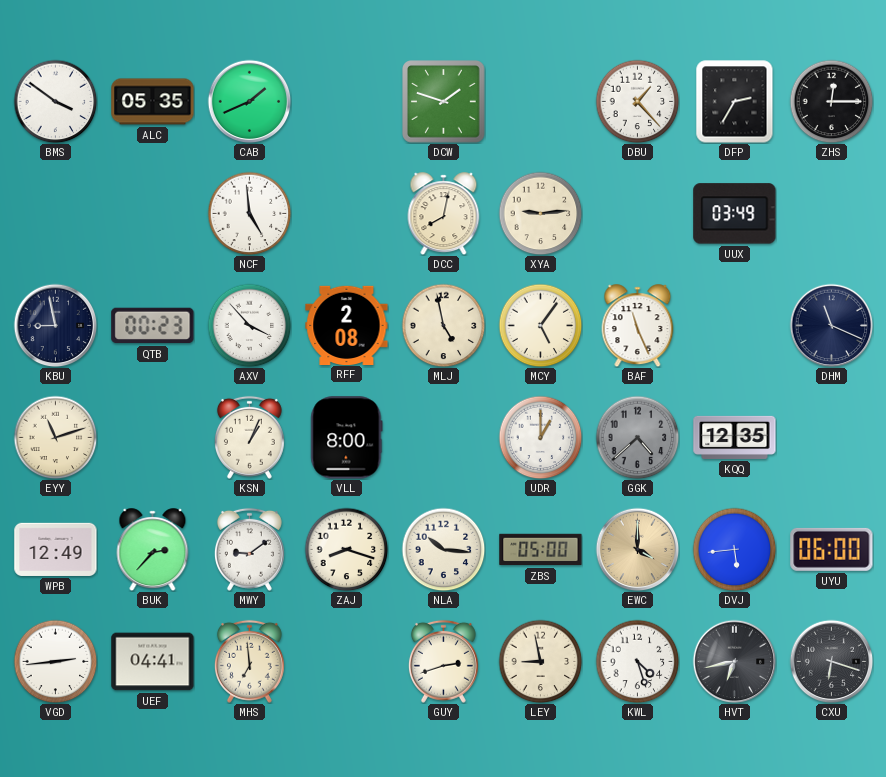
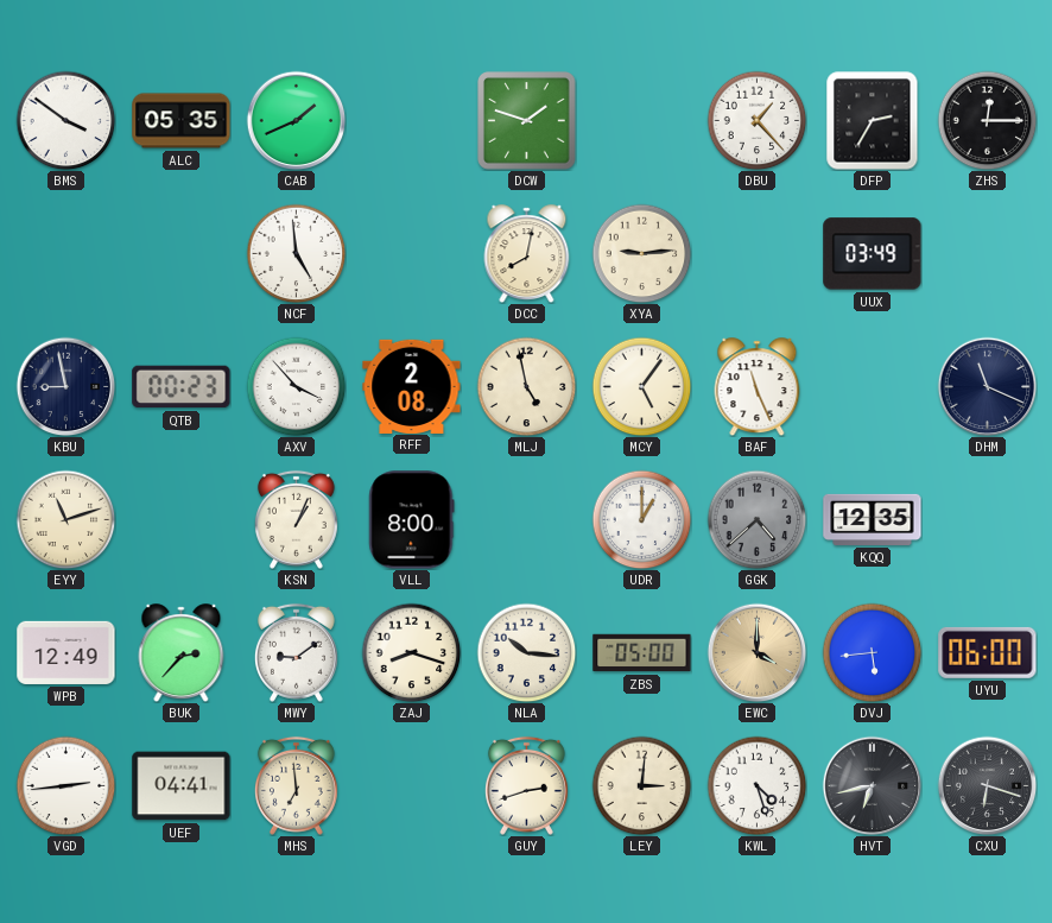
LEY: 8:58 -> 3:01
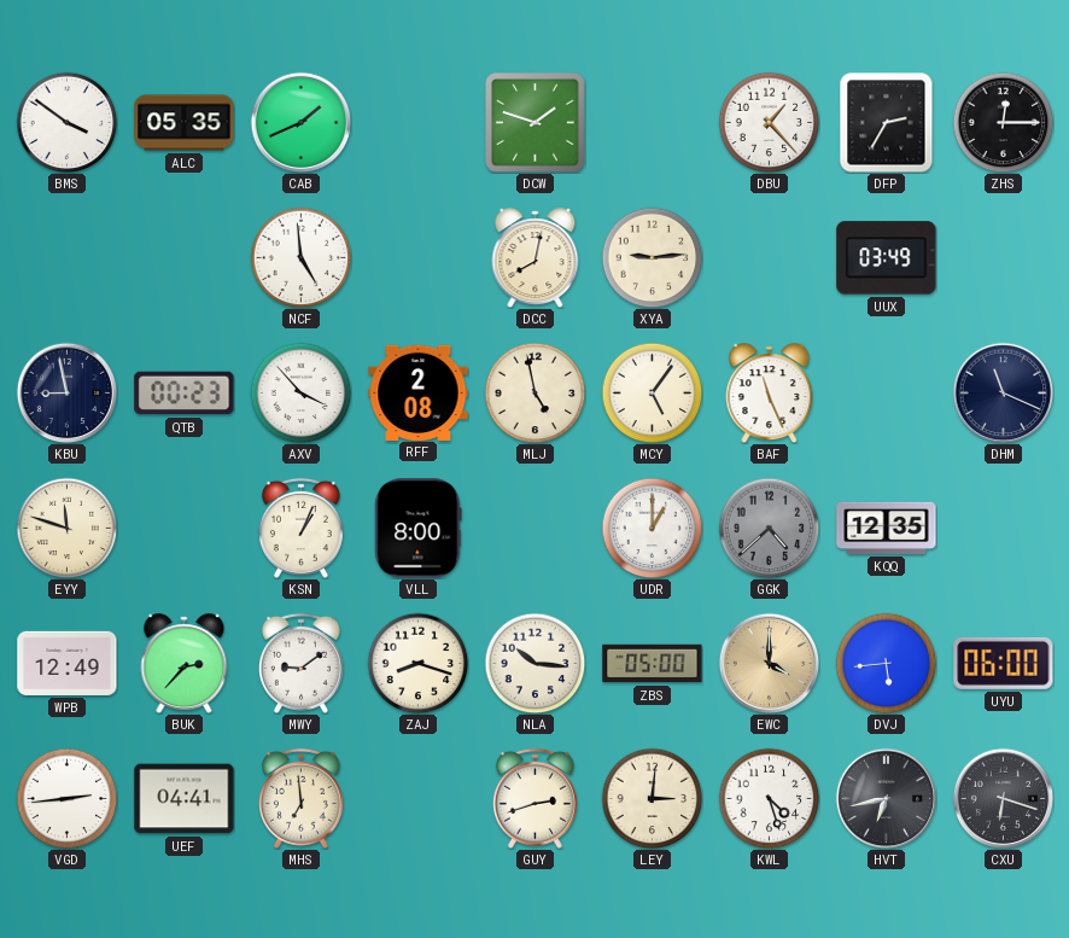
EYY: 11:12 -> 11:48
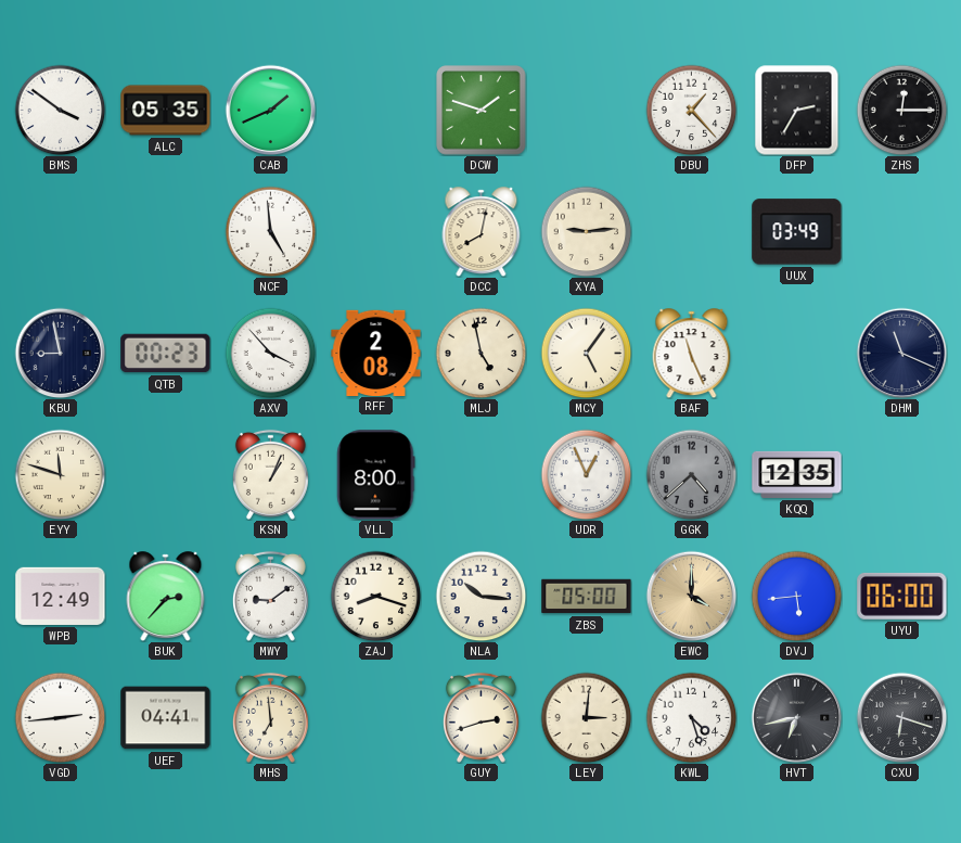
UDR: 1:00 -> 12:56
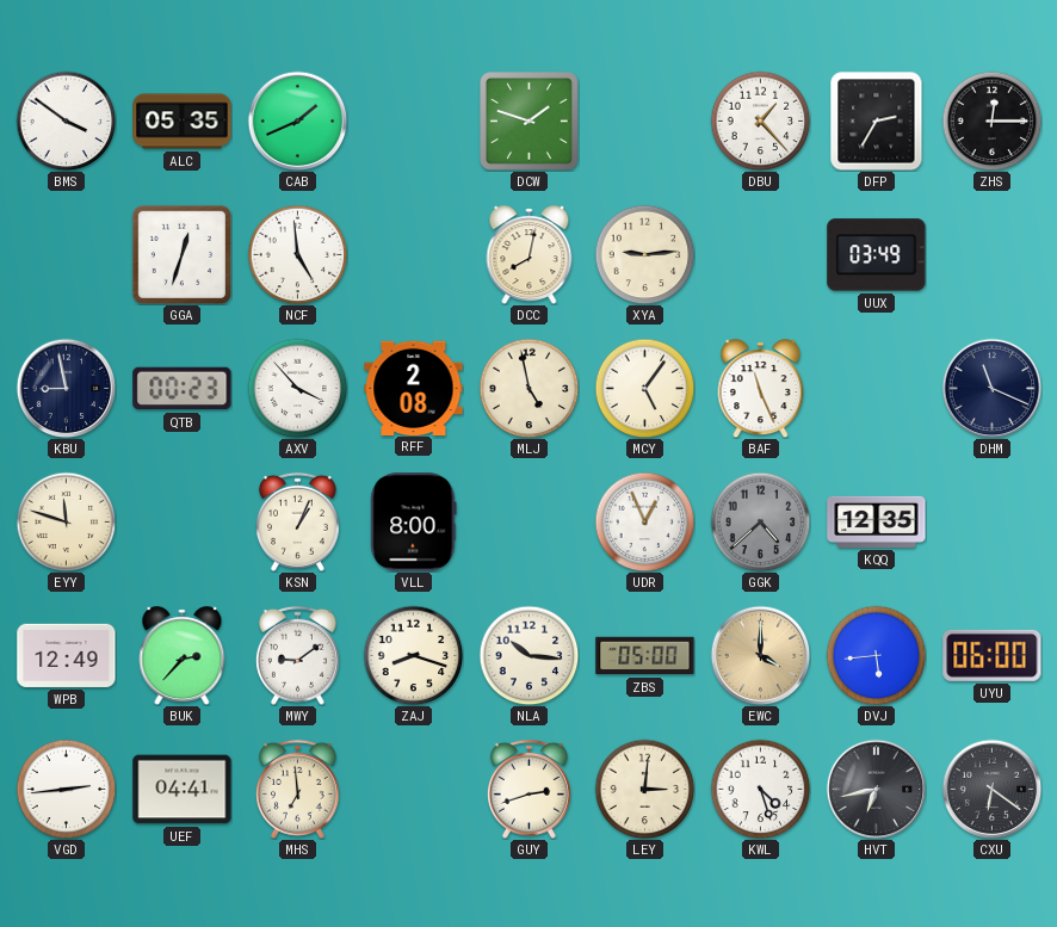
GGA: none -> 12:33
CXU: 6:18 -> 6:21
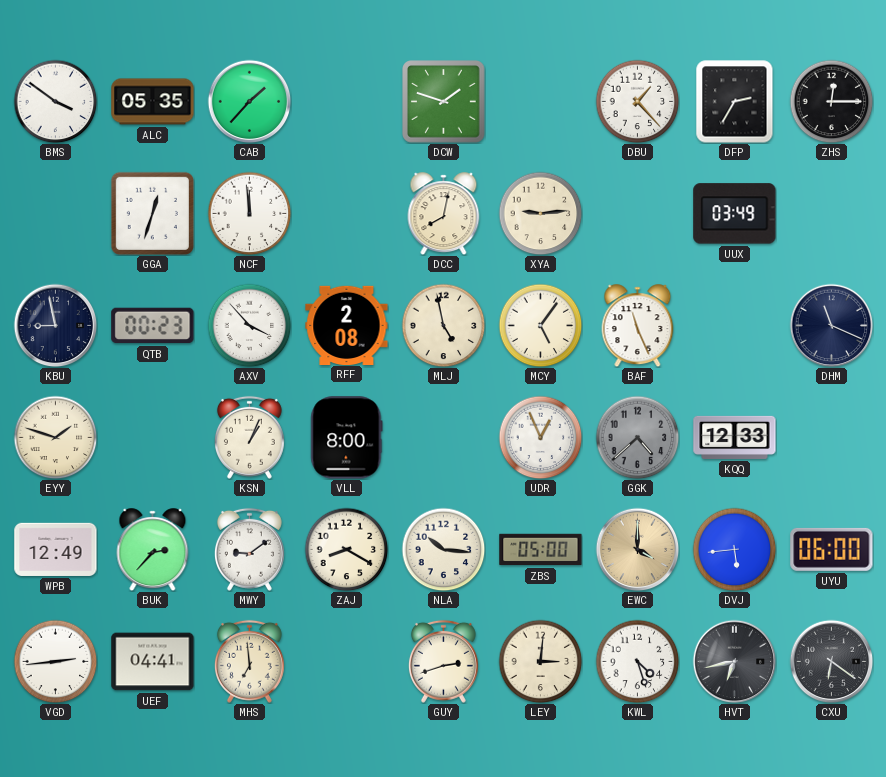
CAB: 1:41 -> 1:37
NCF: 4:59 -> 11:59
EYY: 11:48 -> 1:48
KQQ: 12:35 -> 12:33
ZAJ: 8:18 -> 8:20
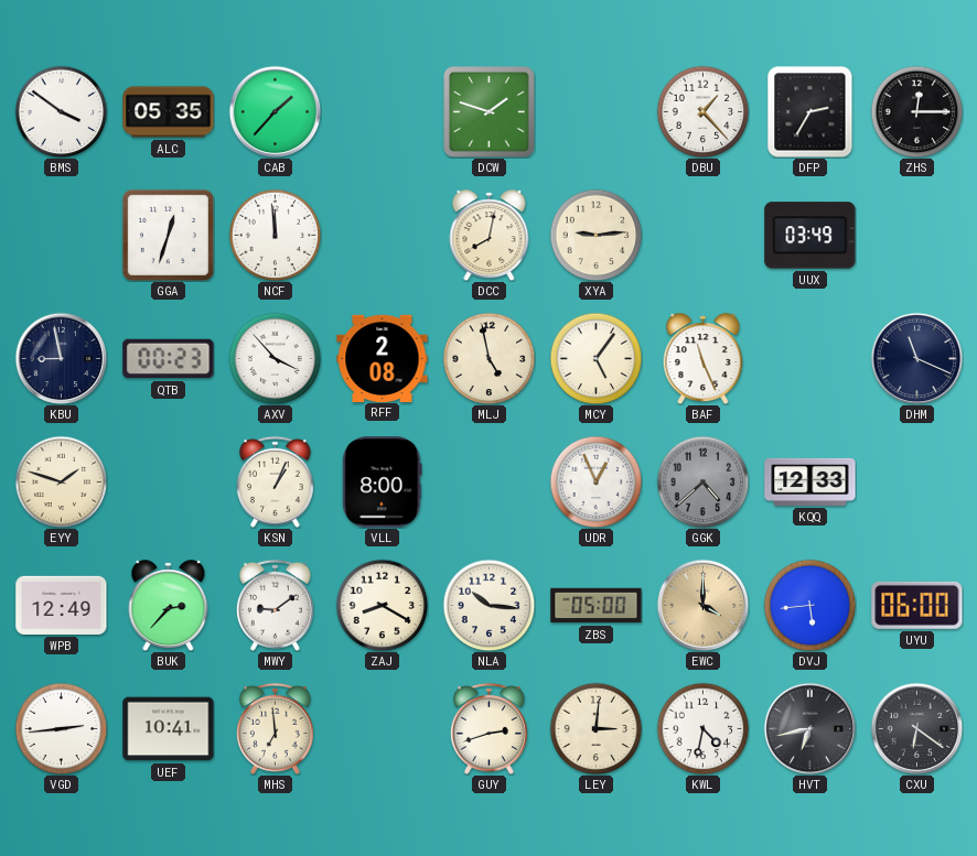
UEF: 04:41 -> 10:41
KWL: 4:27 -> 4:32
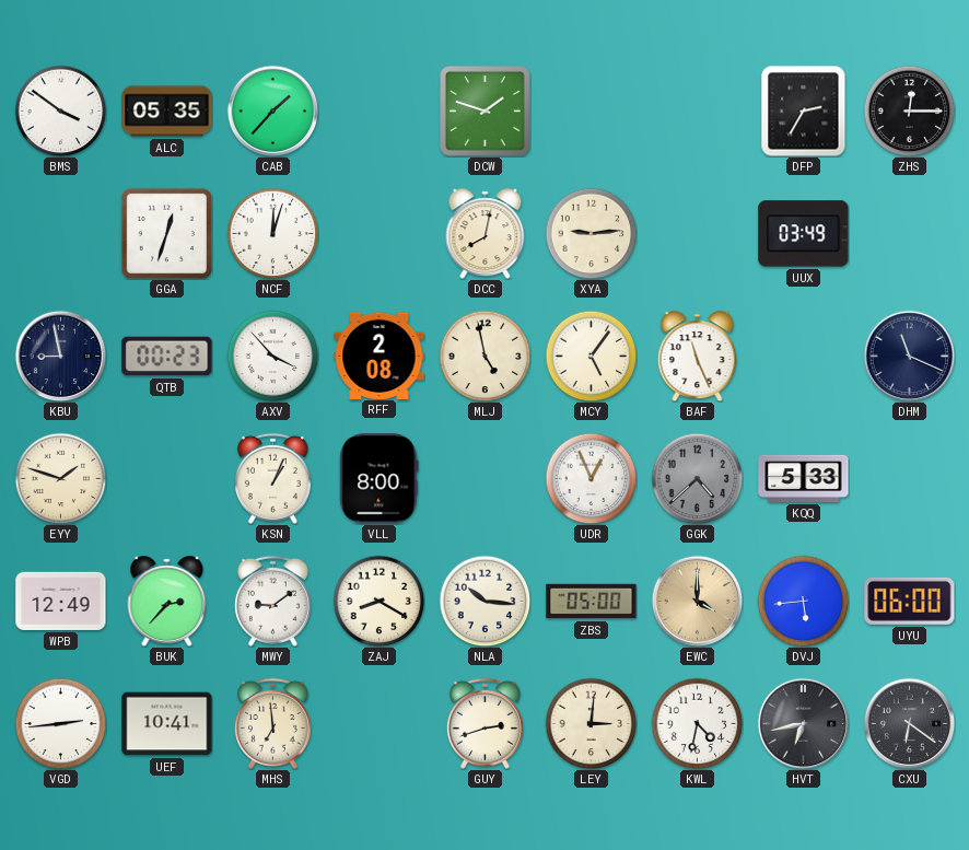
DBU: 1:23 -> none
NCF: 11:59 -> 12:03
KQQ: 12:33 -> 5:33
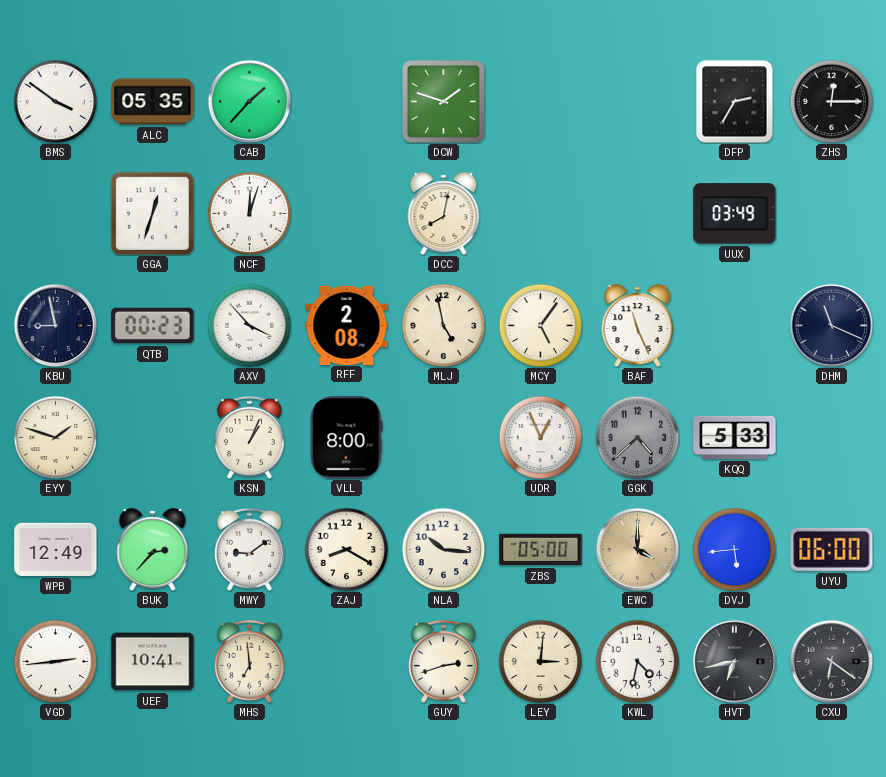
XYA: 9:14 -> none
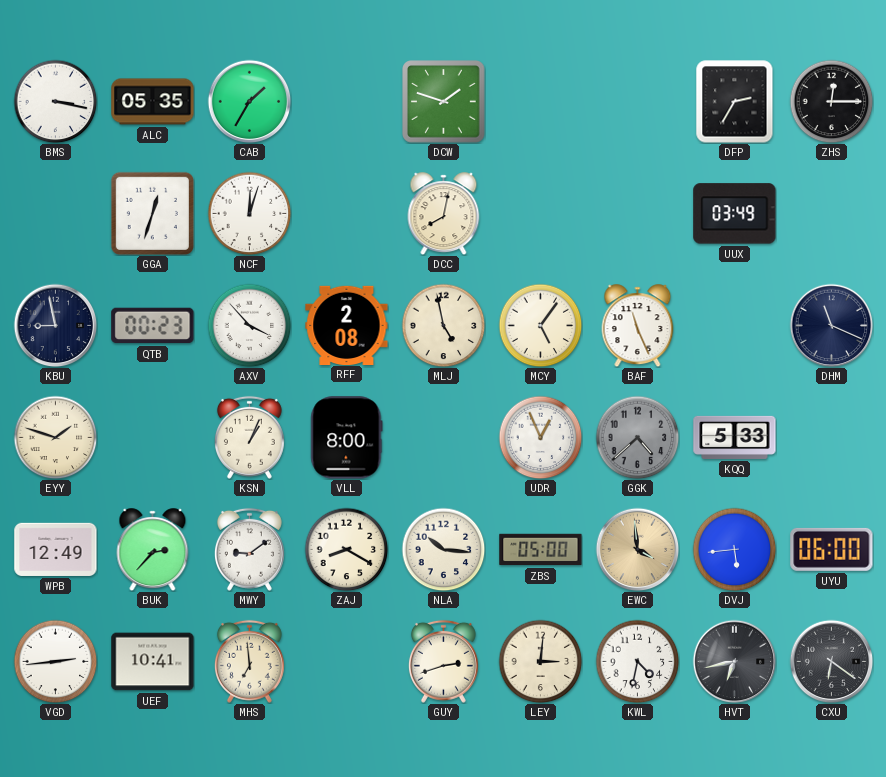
BMS: 3:51 -> 3:17
CAB: 1:37 -> 1:35
EWC: 4:00 -> 3:59
